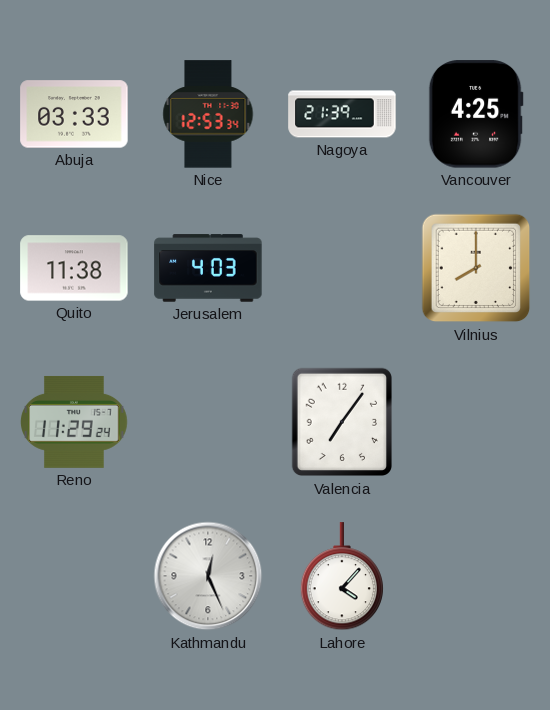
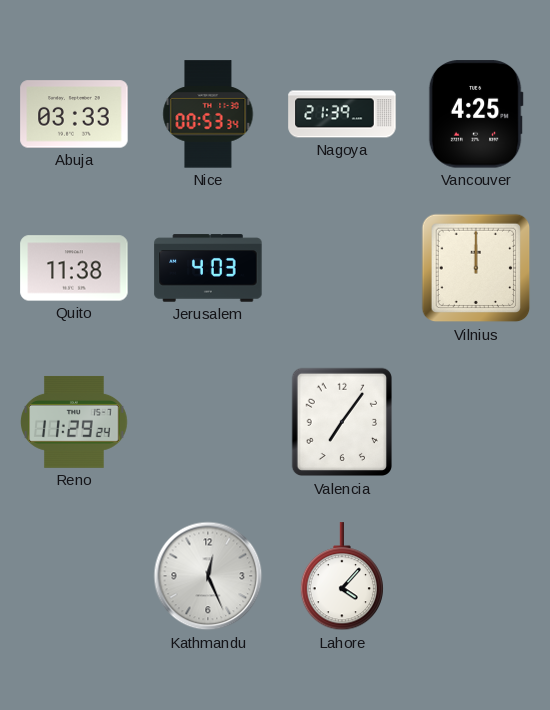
Nice: 12:53 -> 00:53
Vilnius: 8:00 -> 12:00
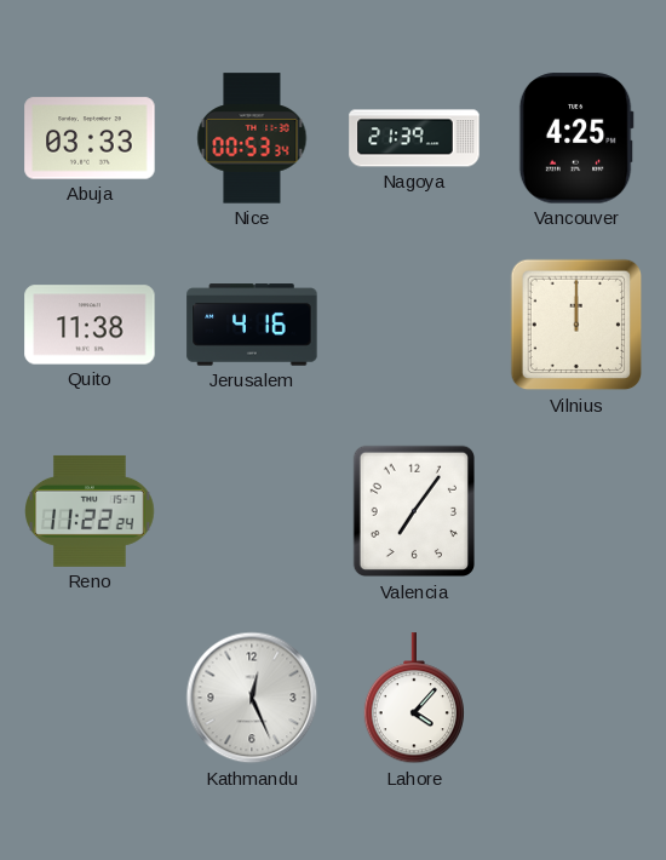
Jerusalem: 4:03 -> 4:16
Reno: 11:29 -> 11:22
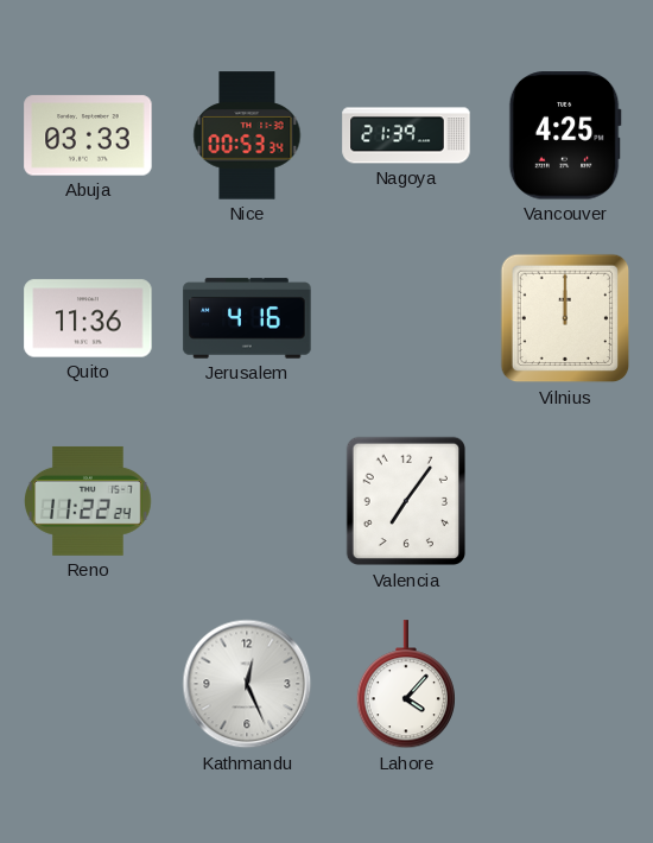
Quito: 11:38 -> 11:36
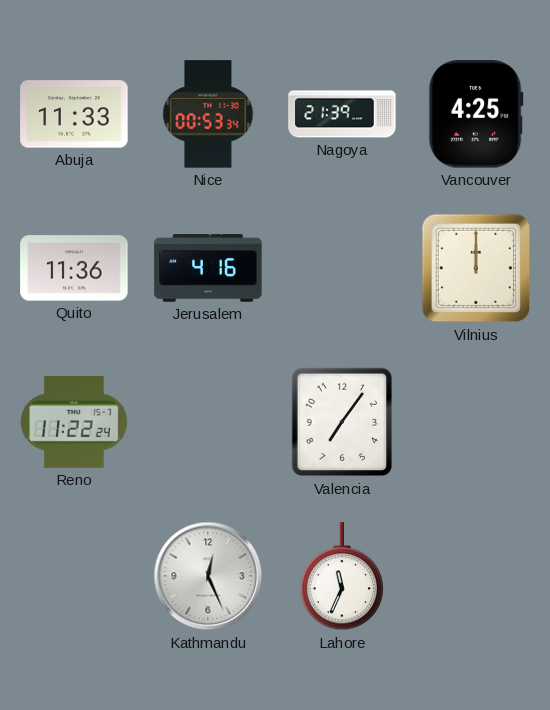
Abuja: 03:33 -> 11:33
Lahore: 4:07 -> 11:34
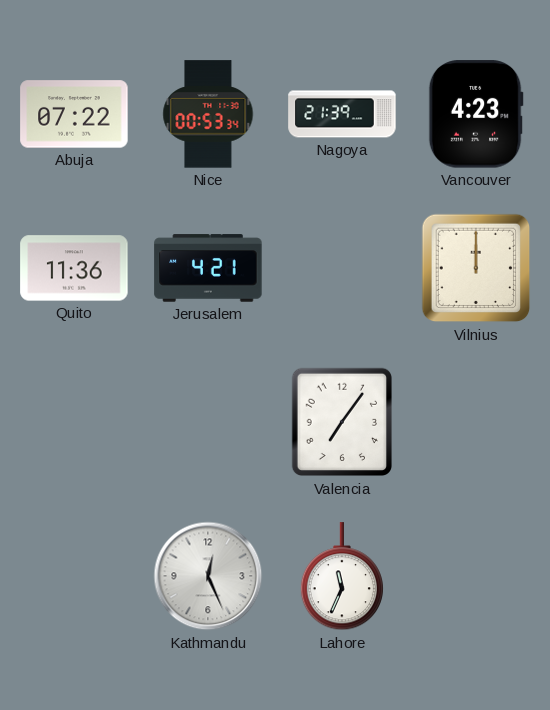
Abuja: 11:33 -> 07:22
Vancouver: 4:25 -> 4:23
Jerusalem: 4:16 -> 4:21
Reno: 11:22 -> none
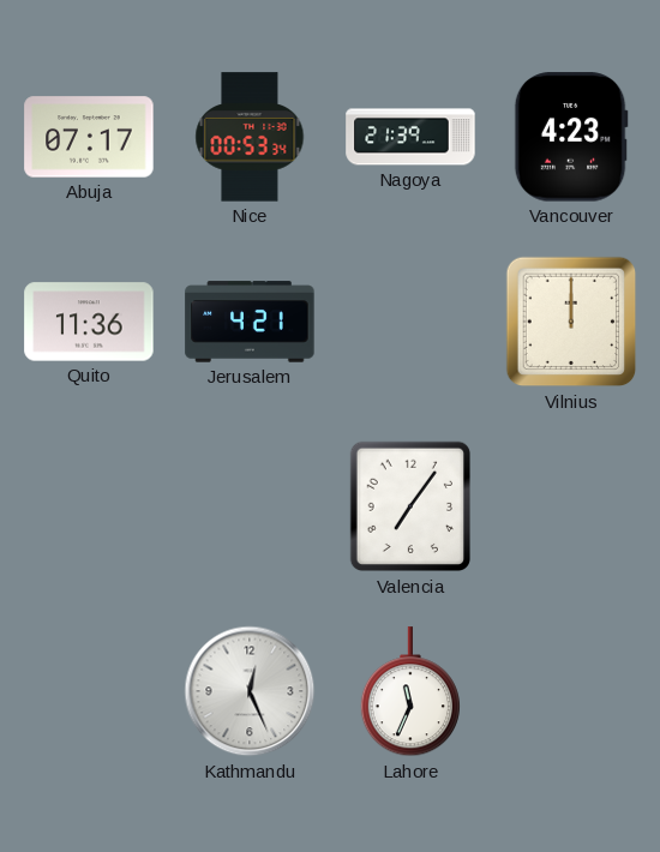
Abuja: 07:22 -> 07:17
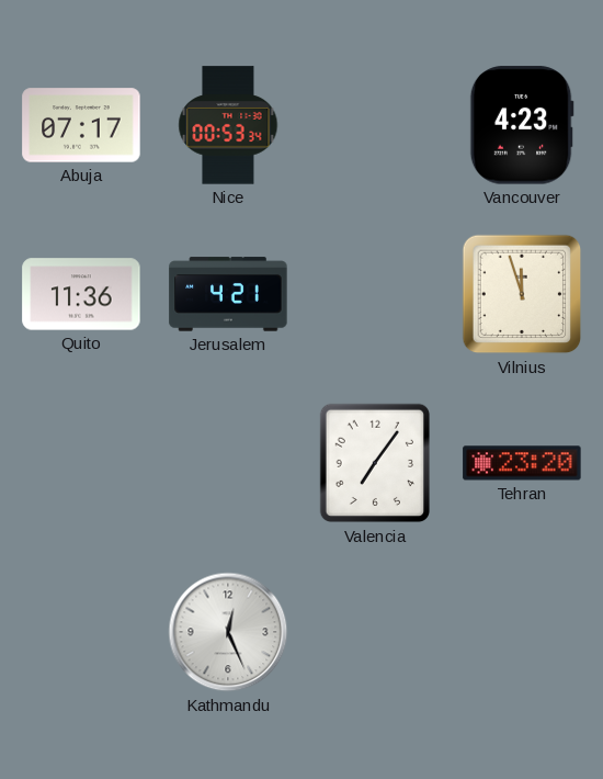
Nagoya: 21:39 -> none
Vilnius: 12:00 -> 11:57
Tehran: none -> 23:20
Lahore: 11:34 -> none
